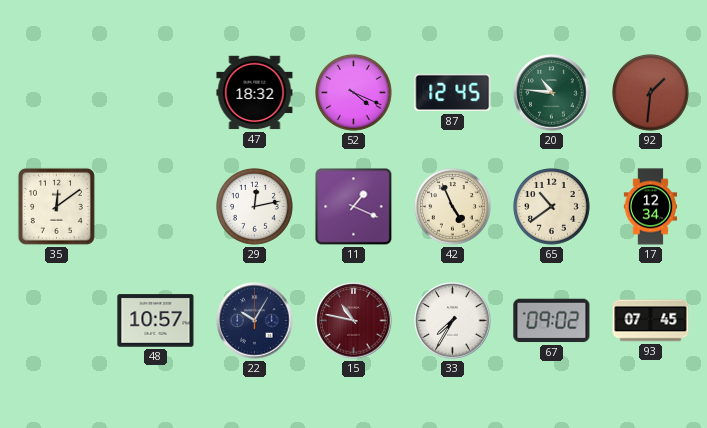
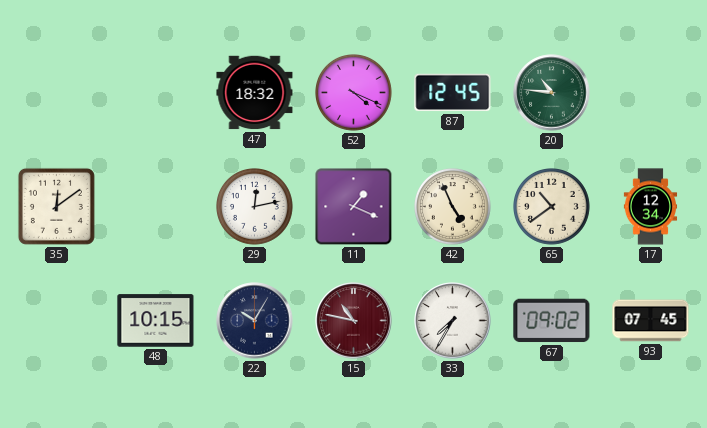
92: 1:31 -> none
48: 10:57 -> 10:15
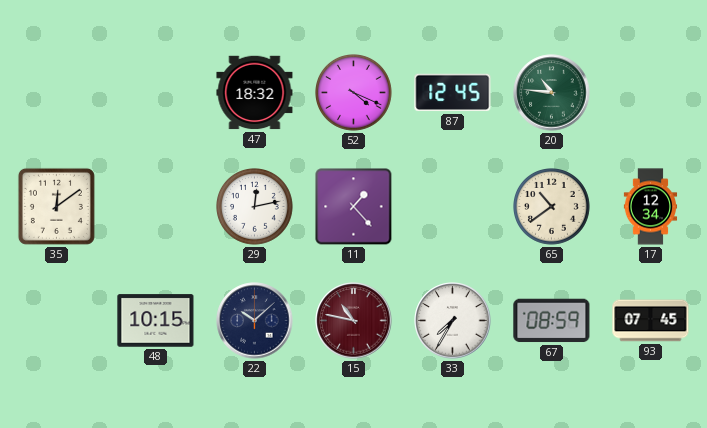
11: 1:19 -> 1:23
42: 4:56 -> none
22: 10:05 -> 10:08
67: 09:02 -> 08:59
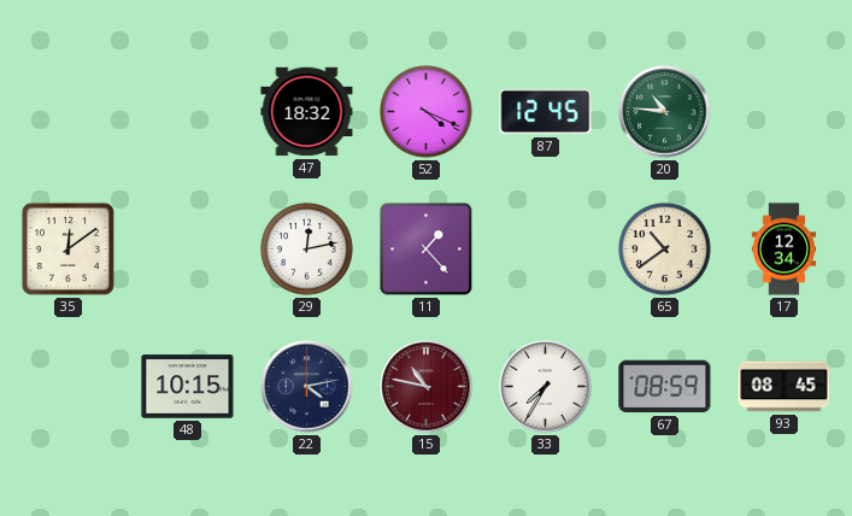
22: 10:08 -> 4:13
93: 07:45 -> 08:45
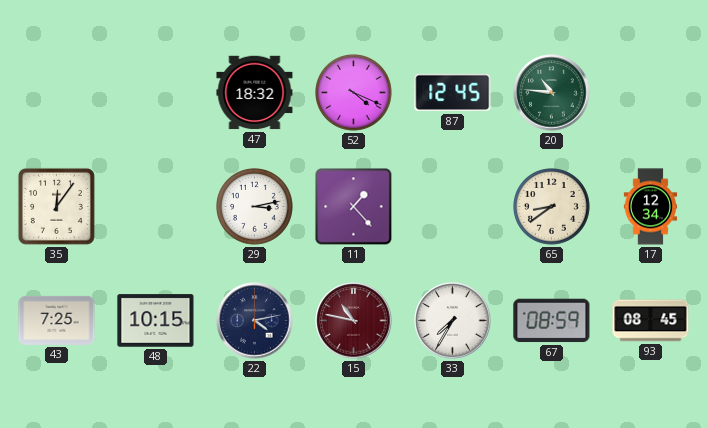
35: 12:09 -> 12:06
29: 12:13 -> 3:13
65: 10:39 -> 8:39
43: none -> 7:25
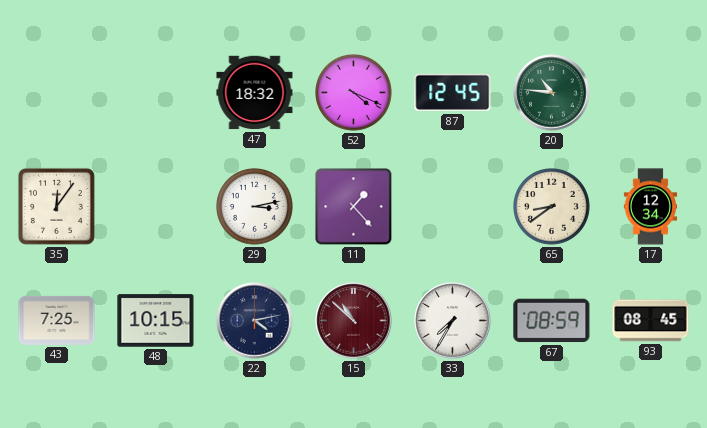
15: 10:47 -> 10:52
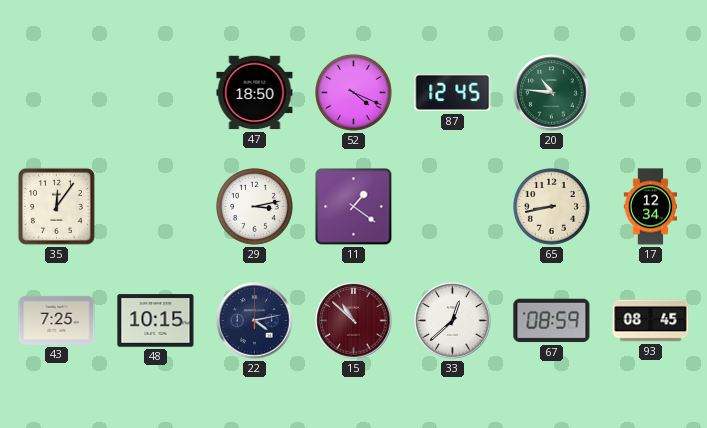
47: 18:32 -> 18:50
11: 1:23 -> 1:21
65: 8:39 -> 8:43
33: 7:35 -> 12:38
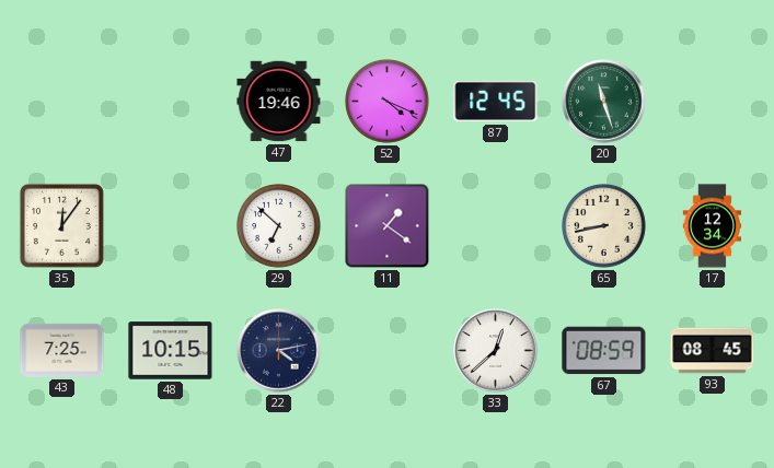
47: 18:50 -> 19:46
20: 10:46 -> 11:27
29: 3:13 -> 6:52
15: 10:52 -> none
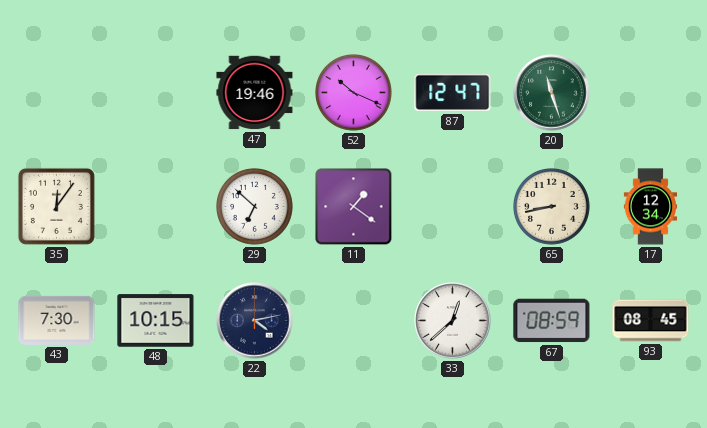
52: 4:19 -> 10:19
87: 12:45 -> 12:47
43: 7:25 -> 7:30
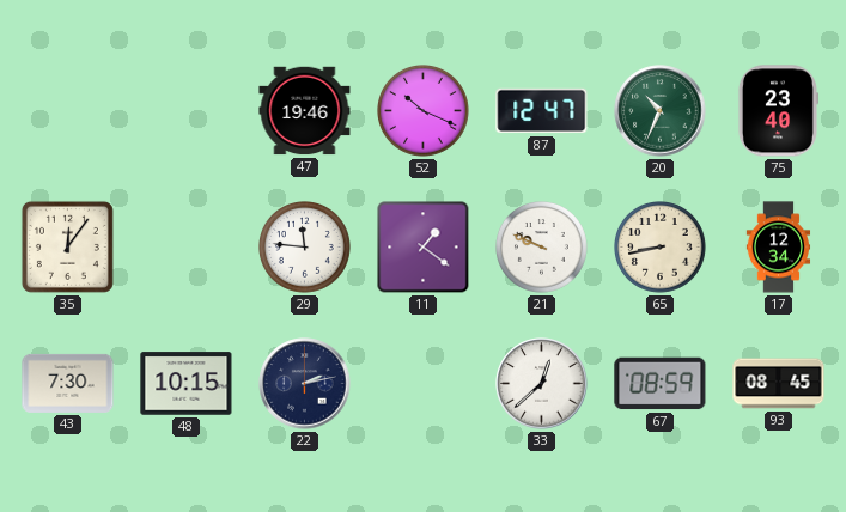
20: 11:27 -> 10:34
75: none -> 23:40
29: 6:52 -> 11:46
21: none -> 9:49
22: 4:13 -> 2:13
